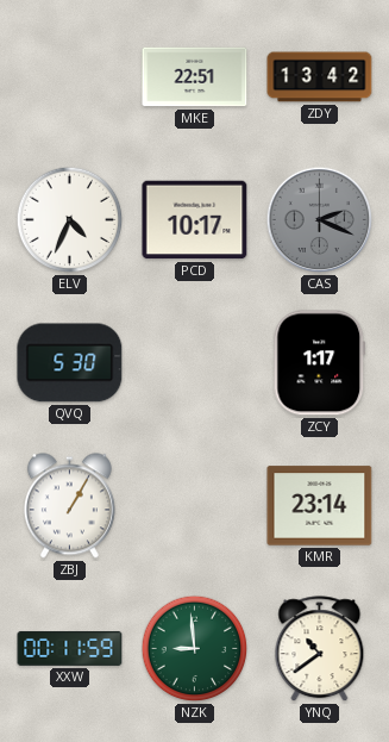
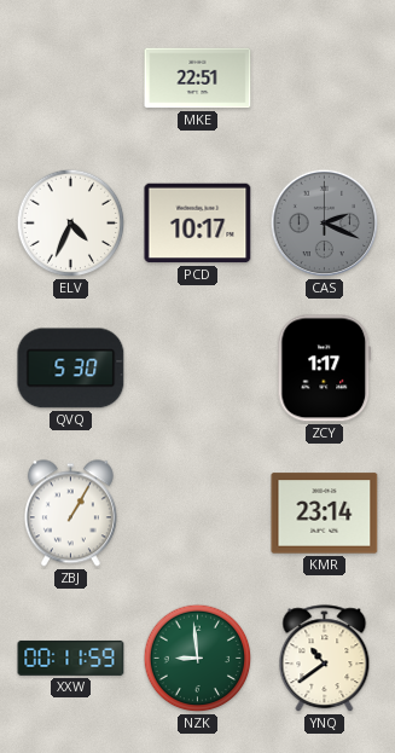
ZDY: 13:42 -> none
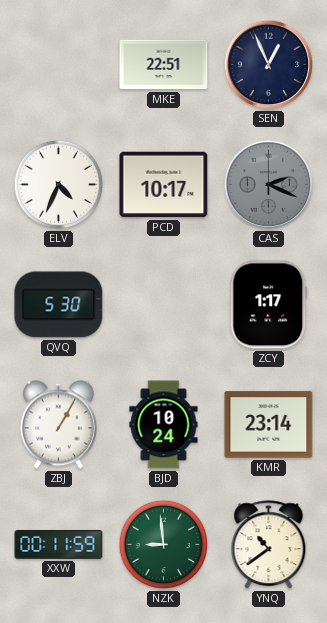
SEN: none -> 12:56
BJD: none -> 10:24
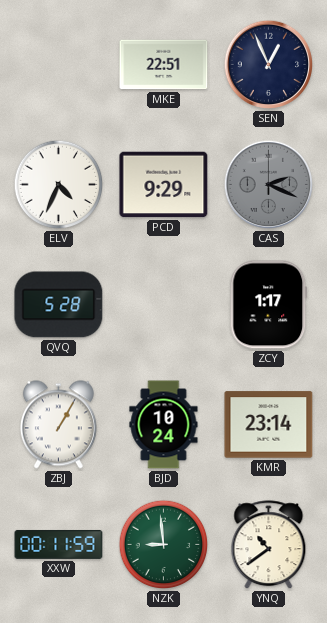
PCD: 10:17 -> 9:29
QVQ: 5:30 -> 5:28
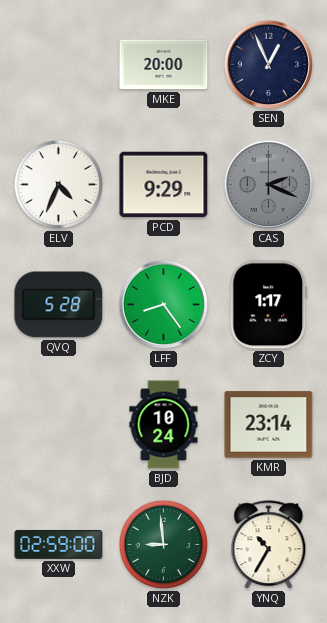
MKE: 22:51 -> 20:00
LFF: none -> 8:24
ZBJ: 1:05 -> none
XXW: 00:11 -> 02:59
YNQ: 10:39 -> 10:35
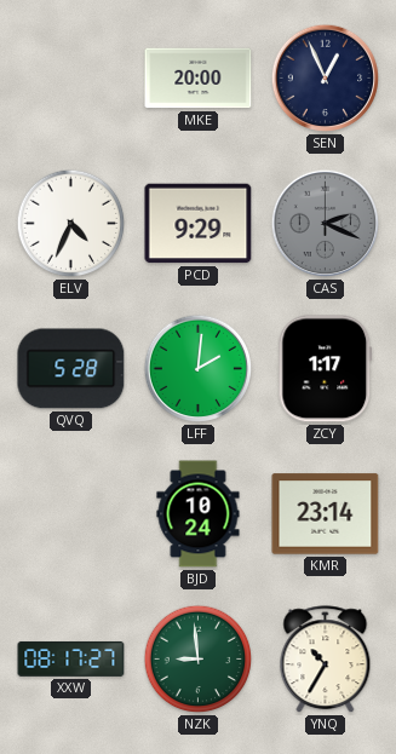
LFF: 8:24 -> 2:01
XXW: 02:59 -> 08:17
